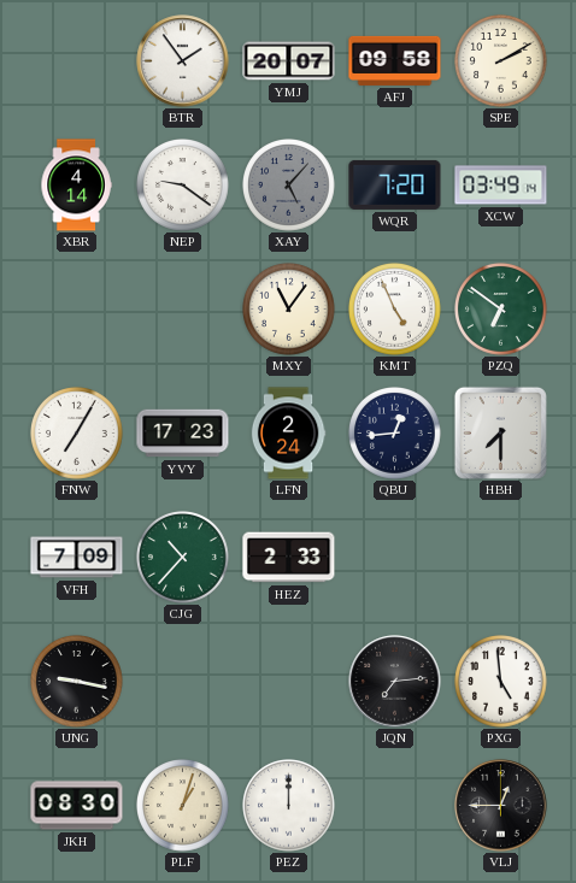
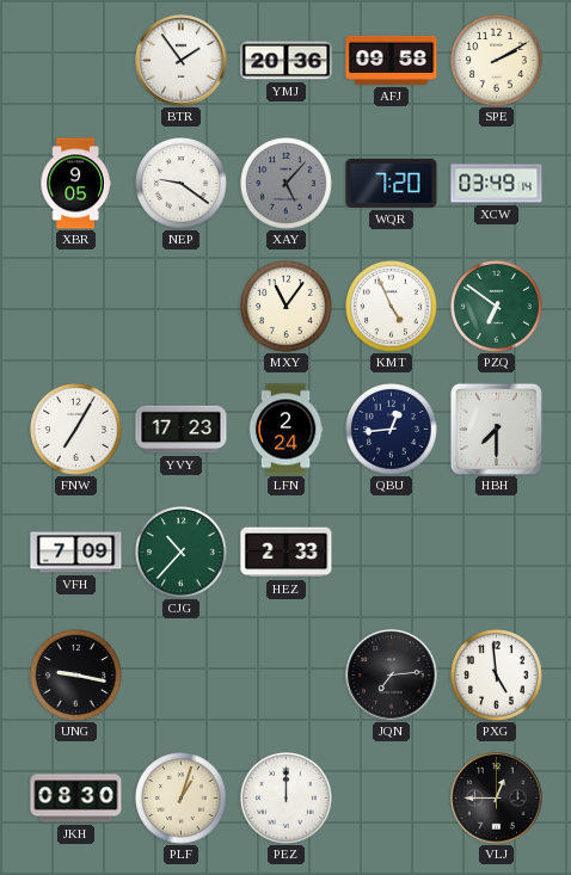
YMJ: 20:07 -> 20:36
XBR: 4:14 -> 9:05
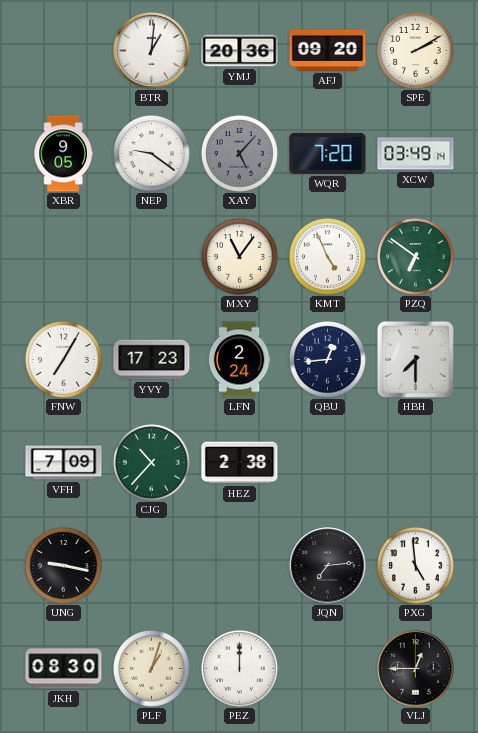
BTR: 1:54 -> 1:01
AFJ: 09:58 -> 09:20
HEZ: 2:33 -> 2:38
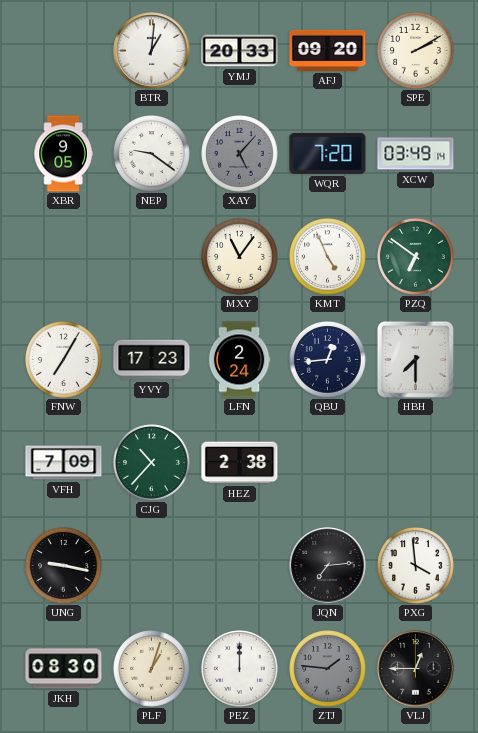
YMJ: 20:36 -> 20:33
PXG: 4:59 -> 3:59
ZTJ: none -> 1:46
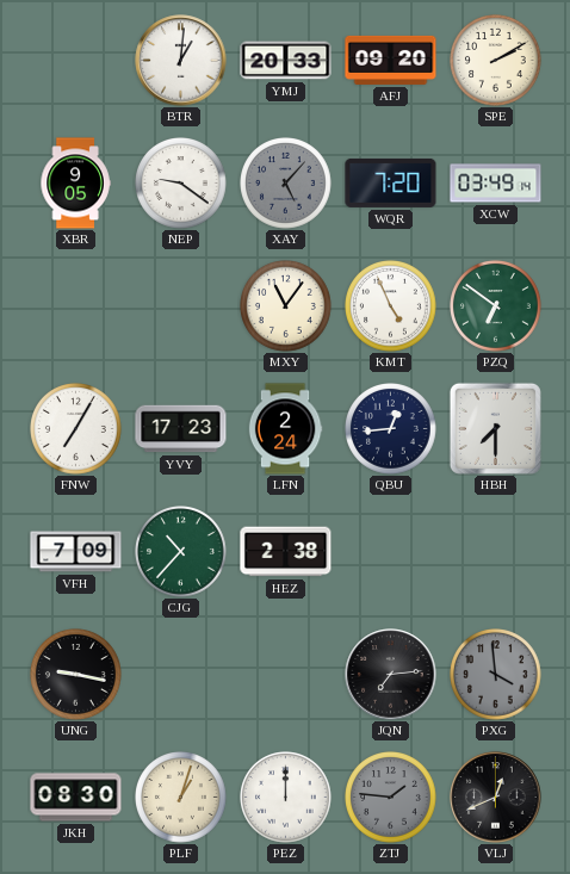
PXG dial: white -> grey
VLJ: 12:45 -> 12:41
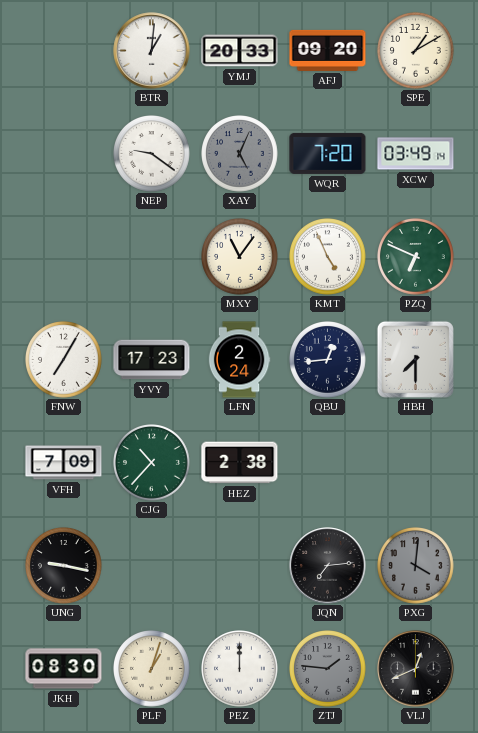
SPE: 2:10 -> 1:10
XBR: 9:05 -> none
XAY: 5:07 -> 5:04
PZQ: 6:51 -> 6:49
PXG: 3:59 -> 4:01
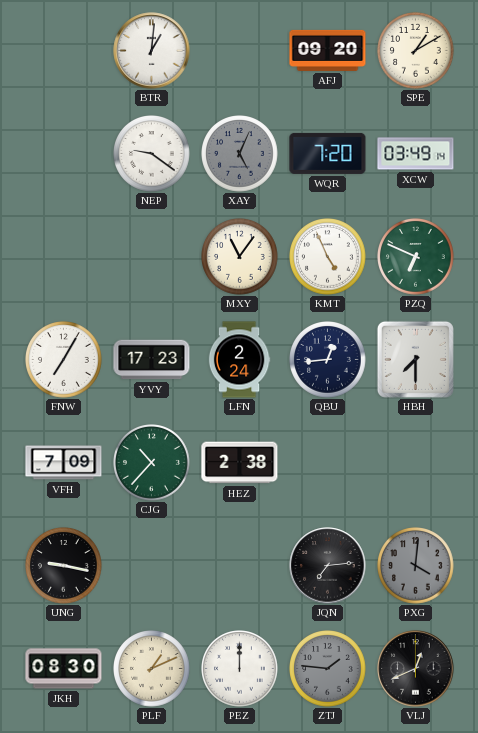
YMJ: 20:33 -> none
PLF: 1:03 -> 1:11
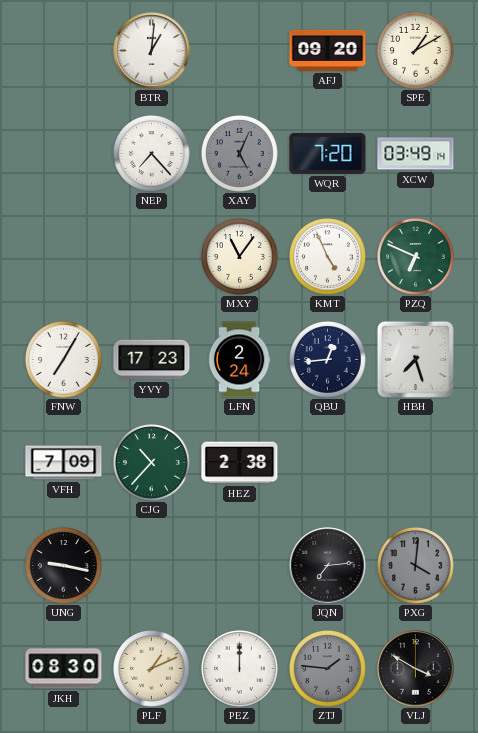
NEP: 9:21 -> 7:23
HBH: 7:30 -> 7:27
VLJ: 12:41 -> 3:50
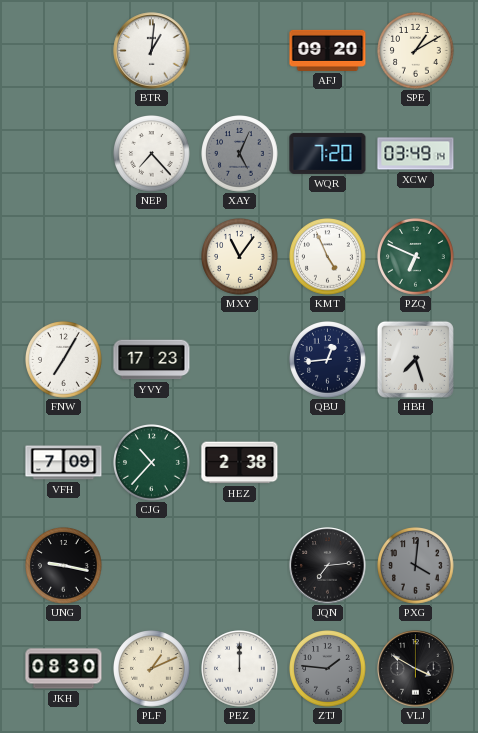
LFN: 2:24 -> none
